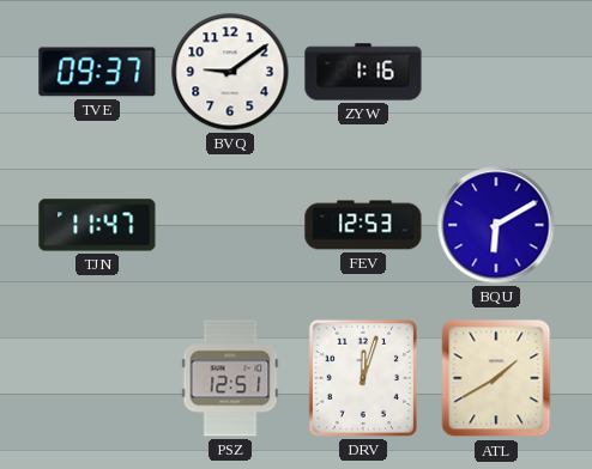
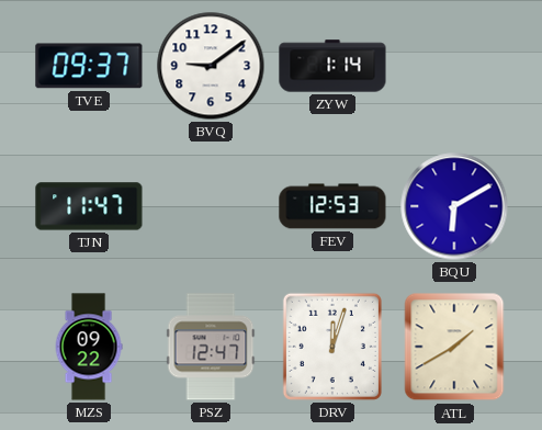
ZYW: 1:16 -> 1:14
MZS: none -> 09:22
PSZ: 12:51 -> 12:47
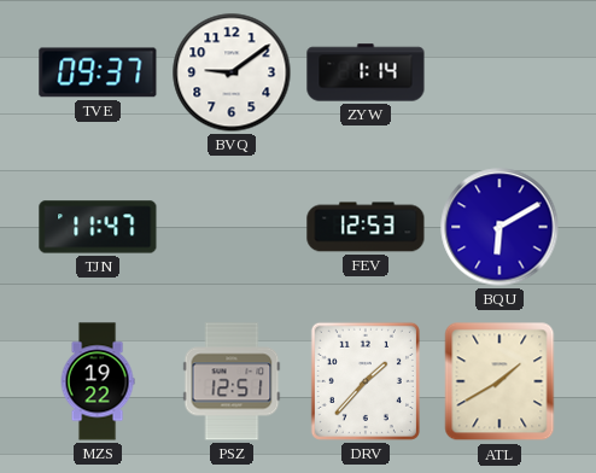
MZS: 09:22 -> 19:22
PSZ: 12:47 -> 12:51
DRV: 12:03 -> 1:37
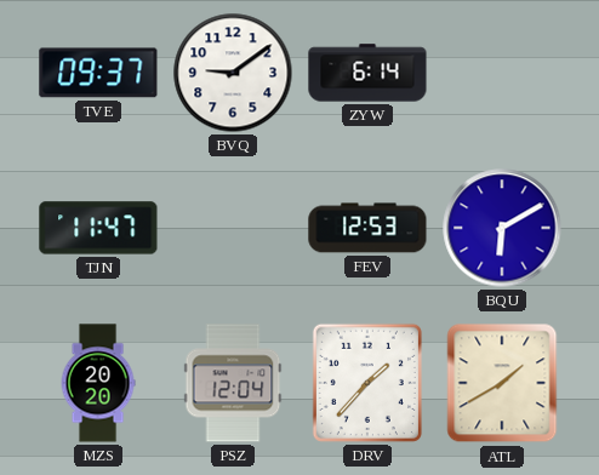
ZYW: 1:14 -> 6:14
MZS: 19:22 -> 20:20
PSZ: 12:51 -> 12:04
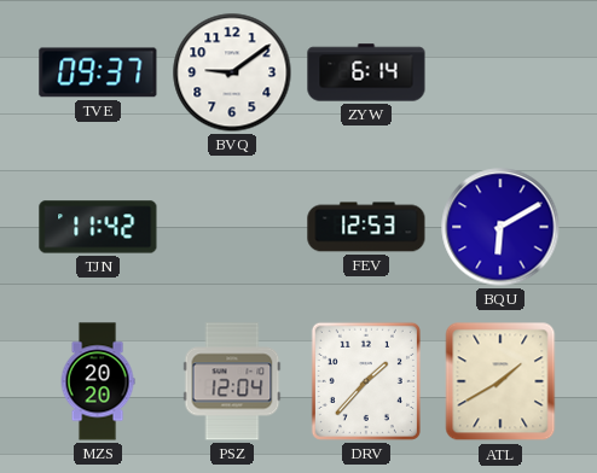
TJN: 11:47 -> 11:42
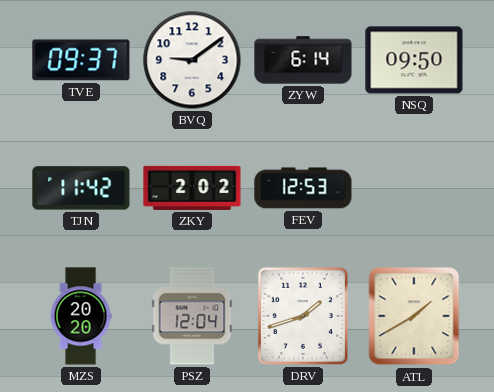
NSQ: none -> 09:50
ZKY: none -> 2:02
BQU: 6:10 -> none
DRV: 1:37 -> 1:42
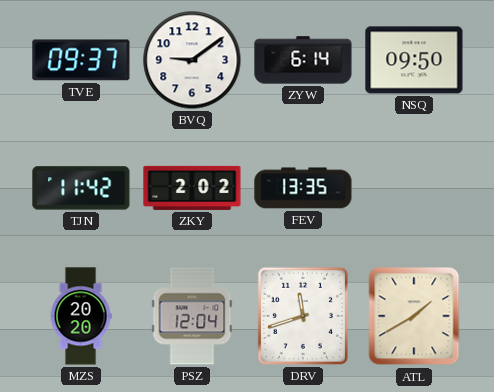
FEV: 12:53 -> 13:35
DRV: 1:42 -> 11:42
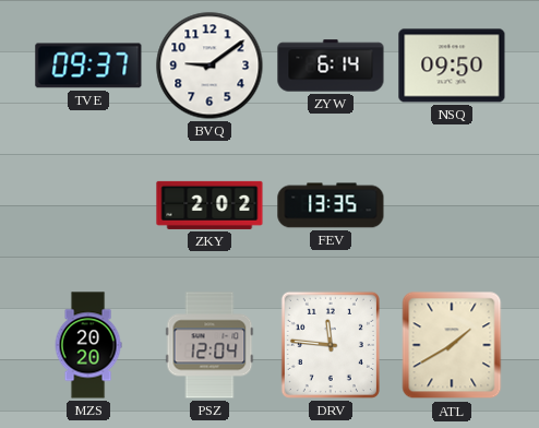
TJN: 11:42 -> none
DRV: 11:42 -> 11:46
